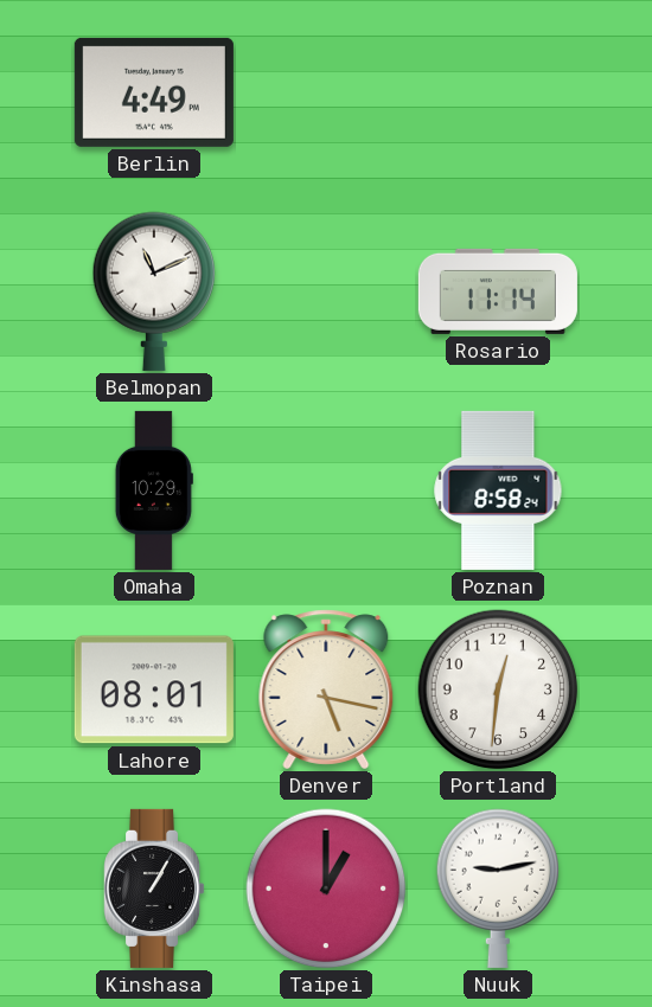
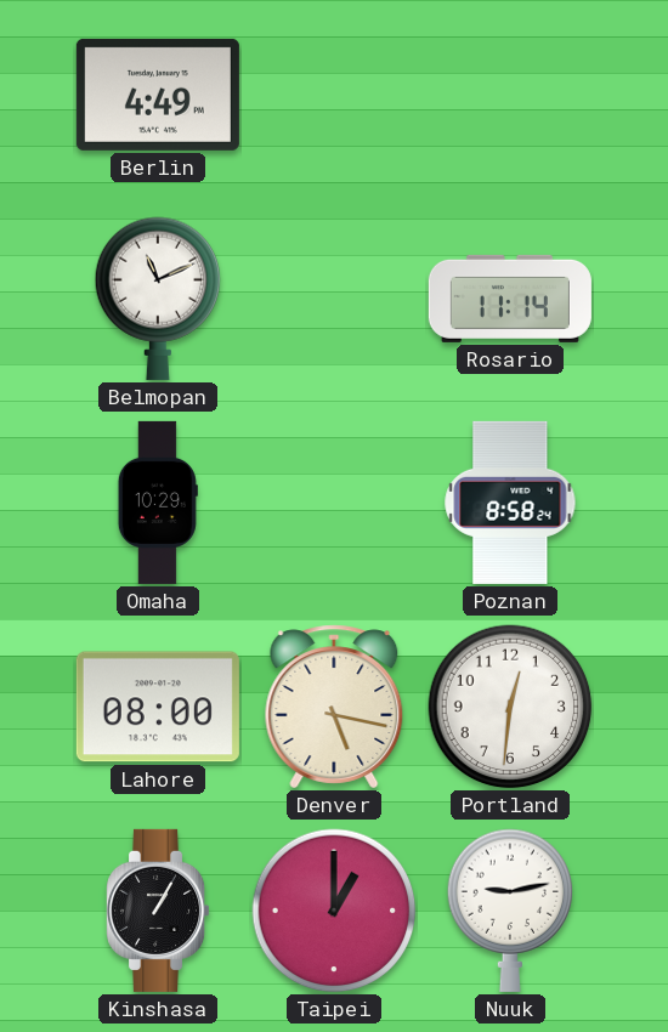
Lahore: 08:01 -> 08:00
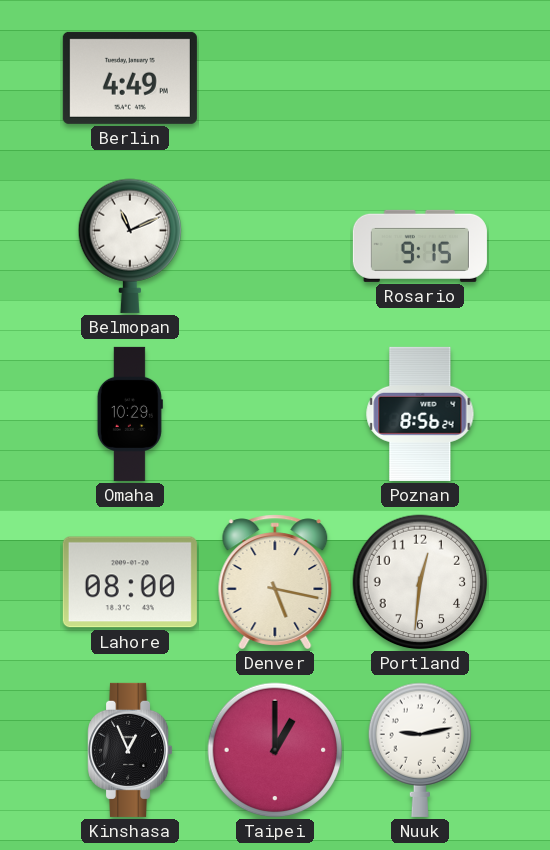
Rosario: 11:14 -> 9:15
Poznan: 8:58 -> 8:56
Kinshasa: 1:05 -> 12:56
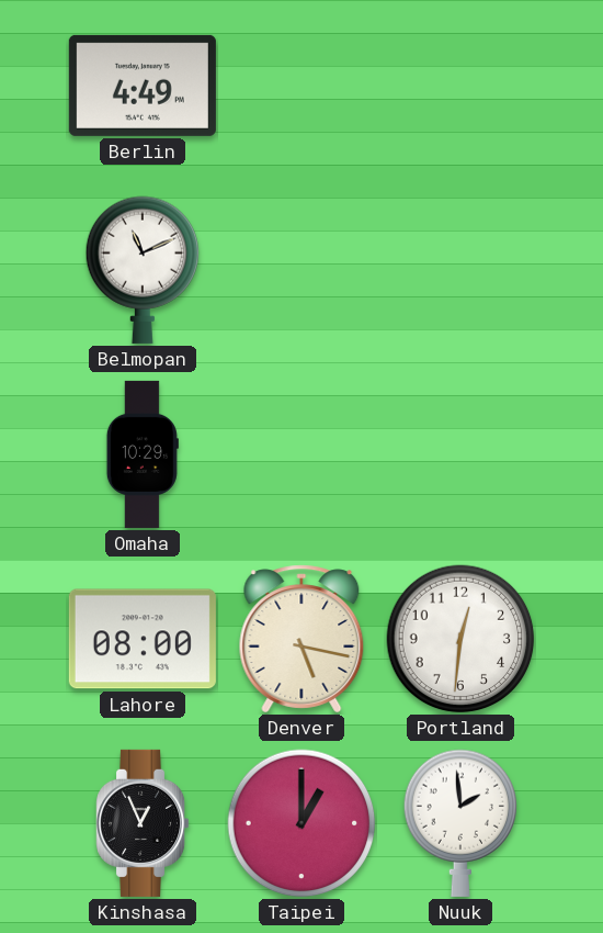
Rosario: 9:15 -> none
Poznan: 8:56 -> none
Nuuk: 9:13 -> 1:59
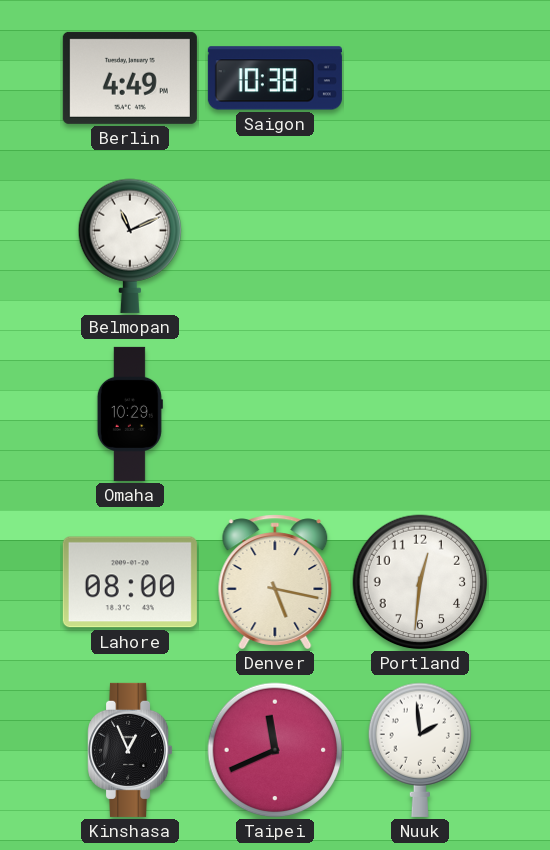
Saigon: none -> 10:38
Taipei: 1:00 -> 11:41
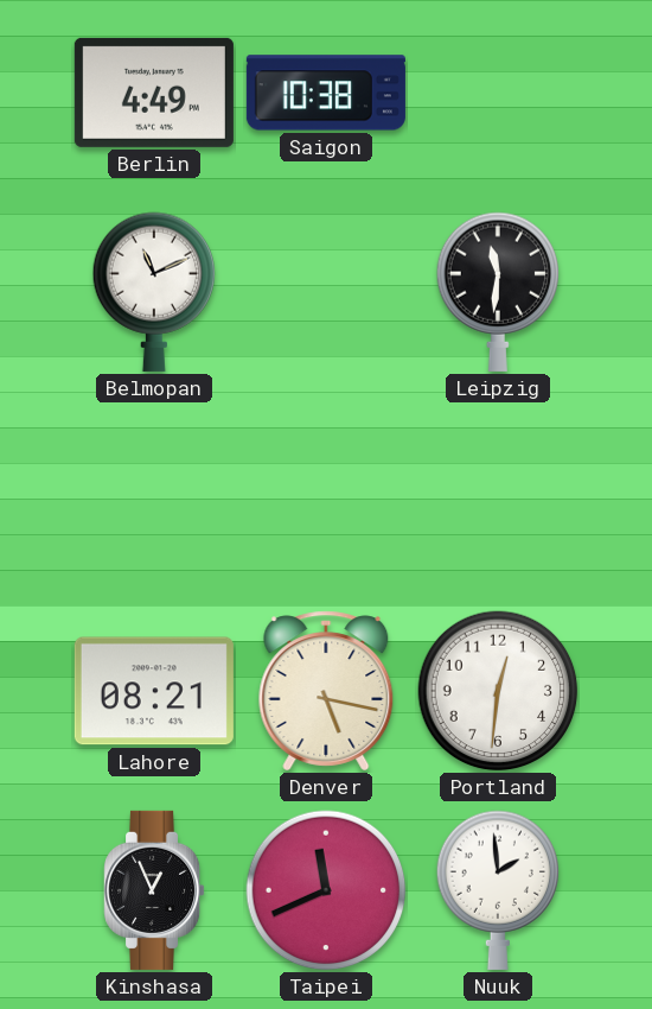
Leipzig: none -> 11:31
Omaha: 10:29 -> none
Lahore: 08:00 -> 08:21
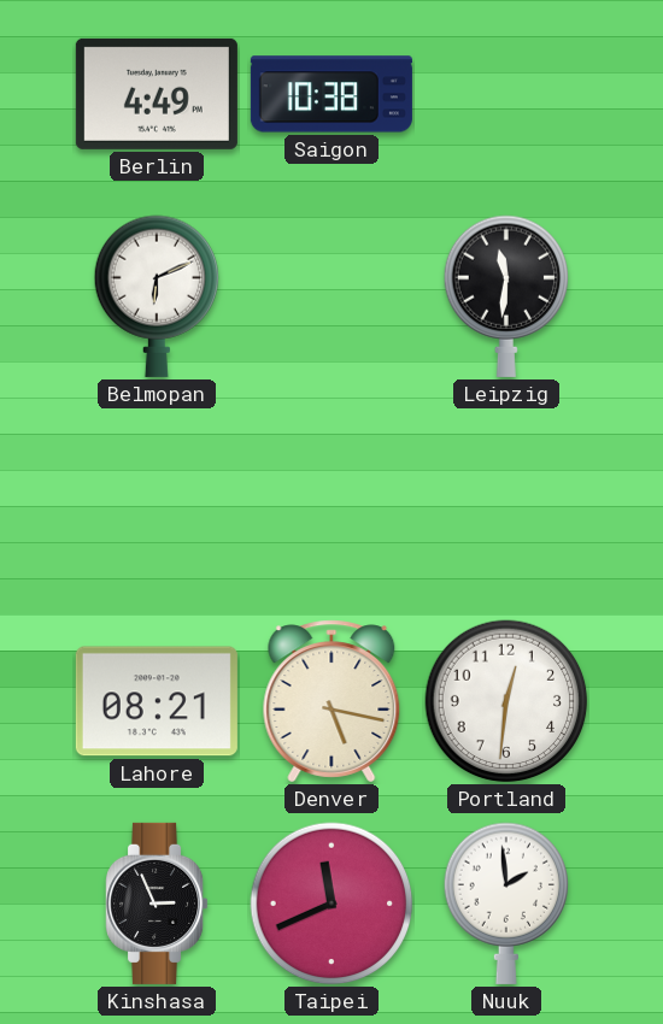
Belmopan: 11:11 -> 6:11
Kinshasa: 12:56 -> 2:56
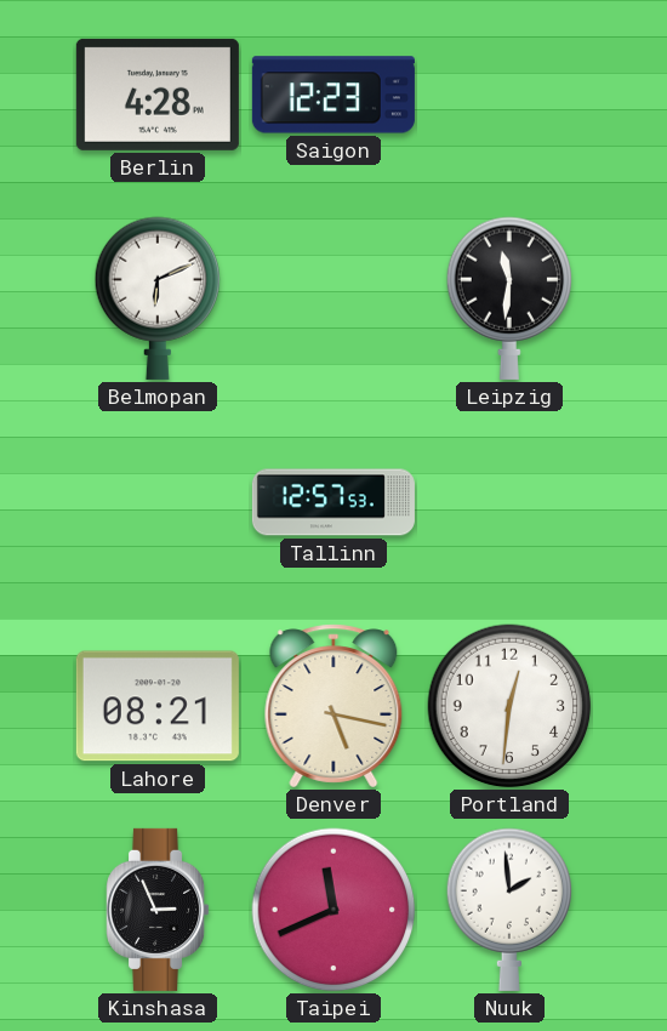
Berlin: 4:49 -> 4:28
Saigon: 10:38 -> 12:23
Tallinn: none -> 12:57
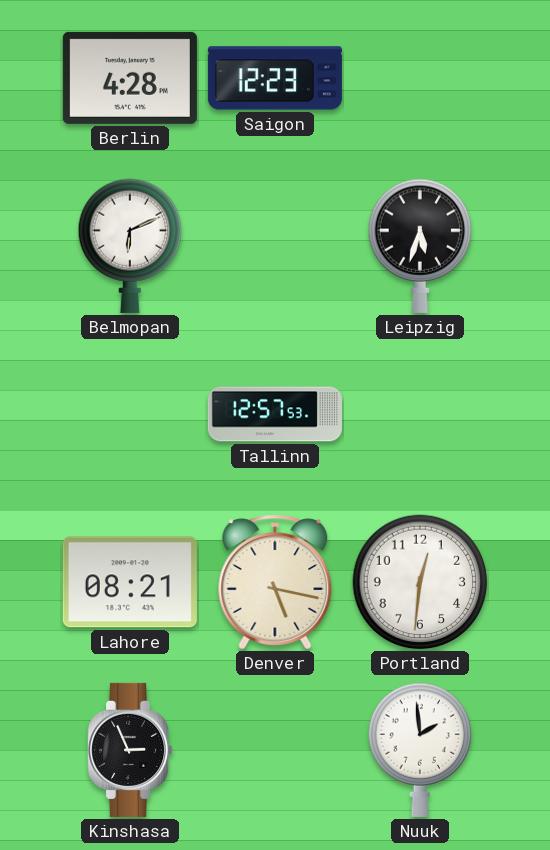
Leipzig: 11:31 -> 5:33
Taipei: 11:41 -> none
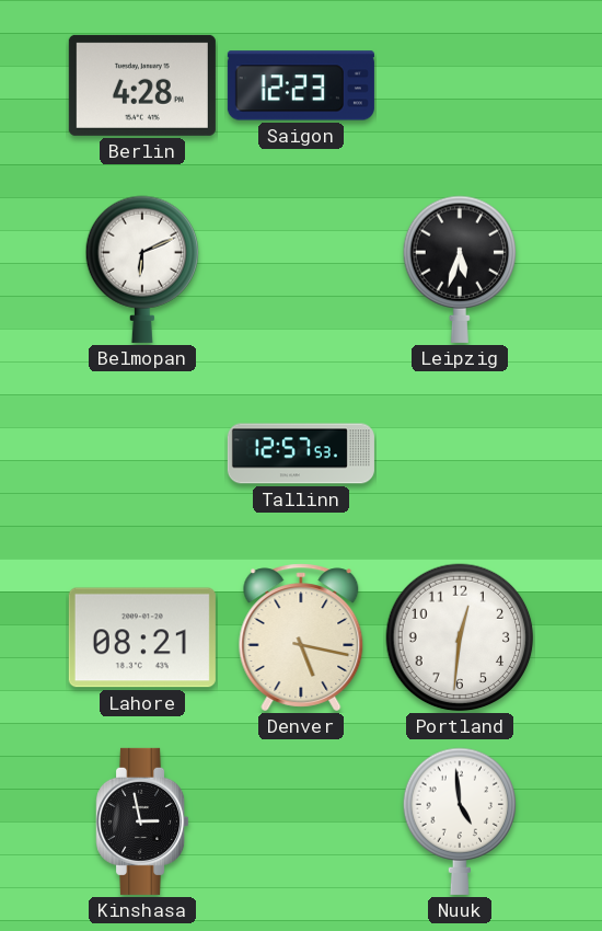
Kinshasa: 2:56 -> 2:58
Nuuk: 1:59 -> 4:59
